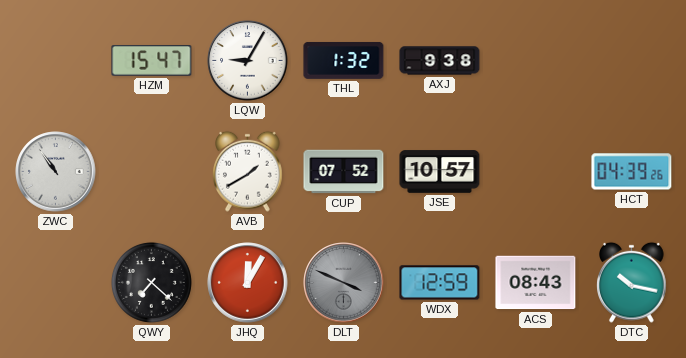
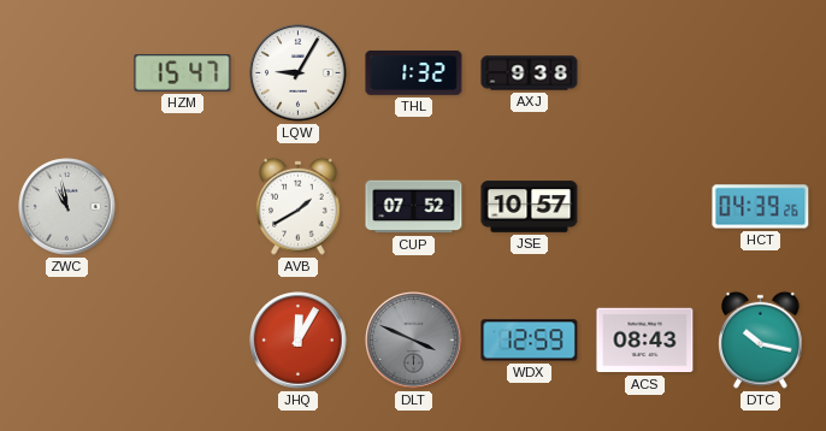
ZWC: 10:54 -> 10:58
QWY: 7:22 -> none
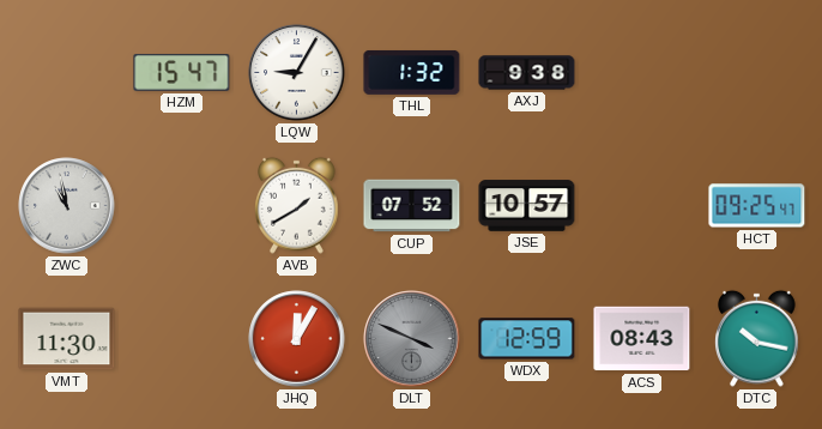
HCT: 04:39 -> 09:25
VMT: none -> 11:30
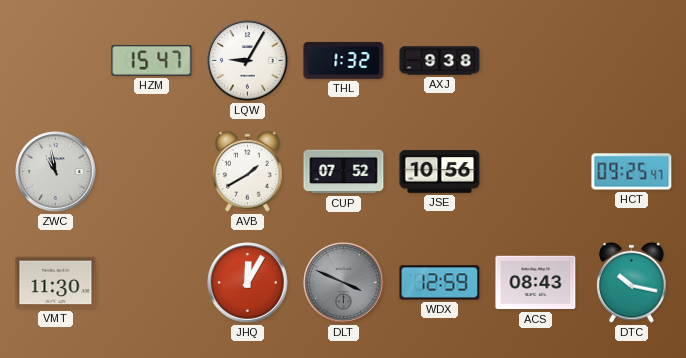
JSE: 10:57 -> 10:56
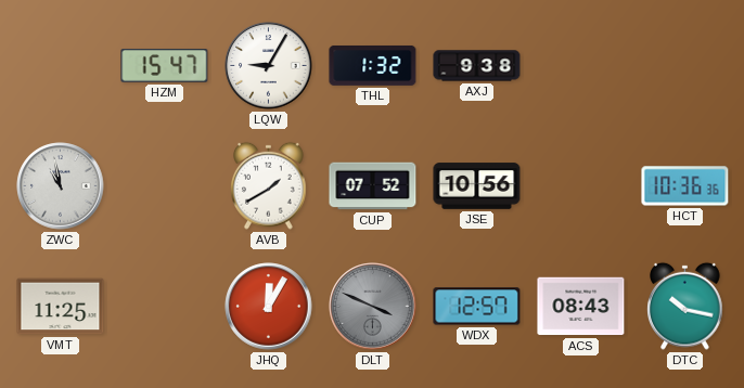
HCT: 09:25 -> 10:36
VMT: 11:30 -> 11:25
WDX: 12:59 -> 12:57
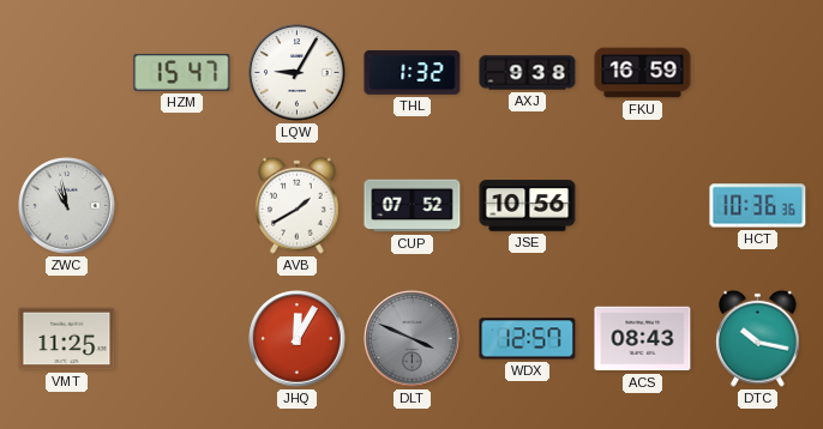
FKU: none -> 16:59
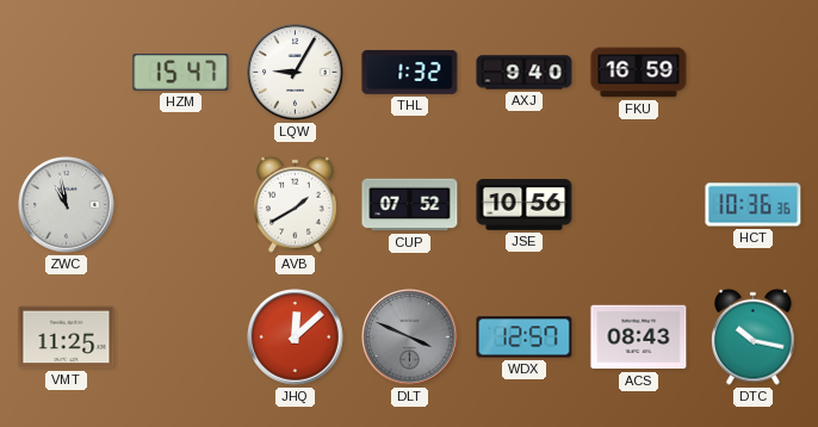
AXJ: 9:38 -> 9:40
JHQ: 12:05 -> 12:08
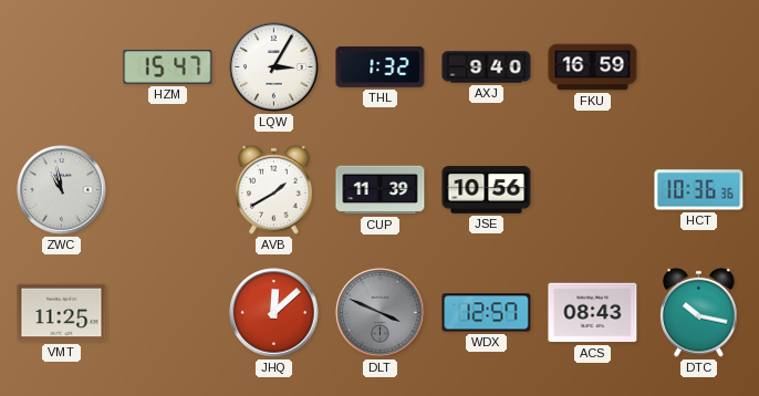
LQW: 9:05 -> 3:05
CUP: 07:52 -> 11:39
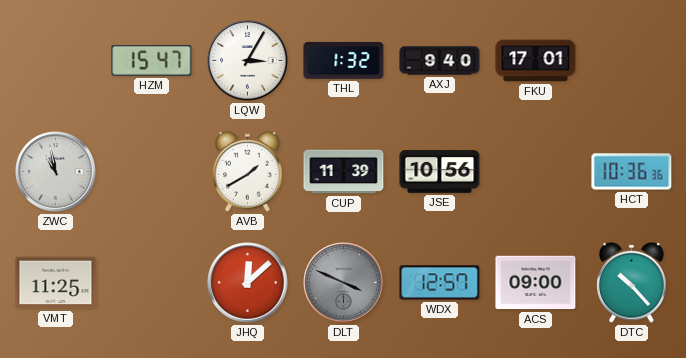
FKU: 16:59 -> 17:01
ACS: 08:43 -> 09:00
DTC: 10:17 -> 10:23
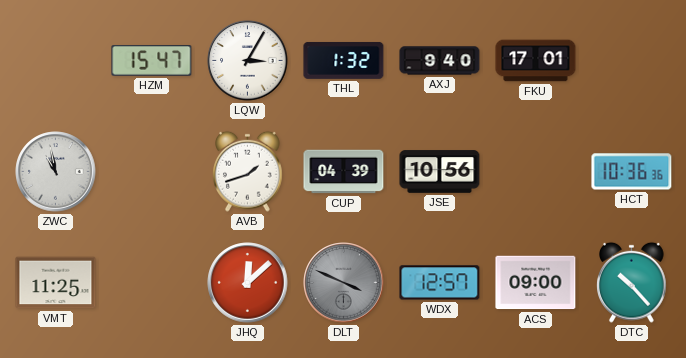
AVB: 1:40 -> 1:42
CUP: 11:39 -> 04:39
